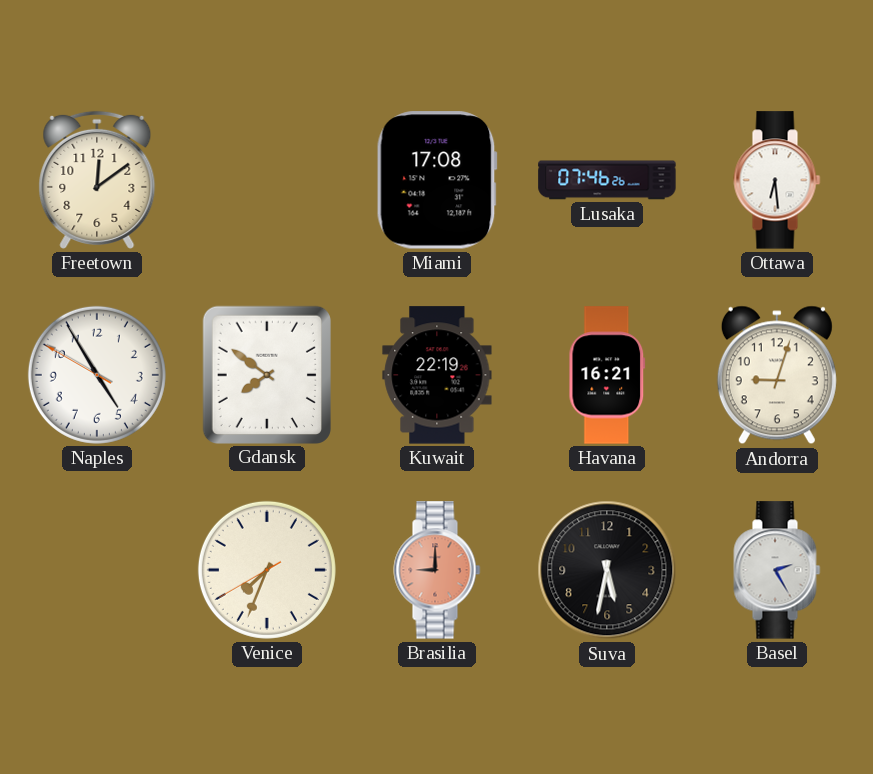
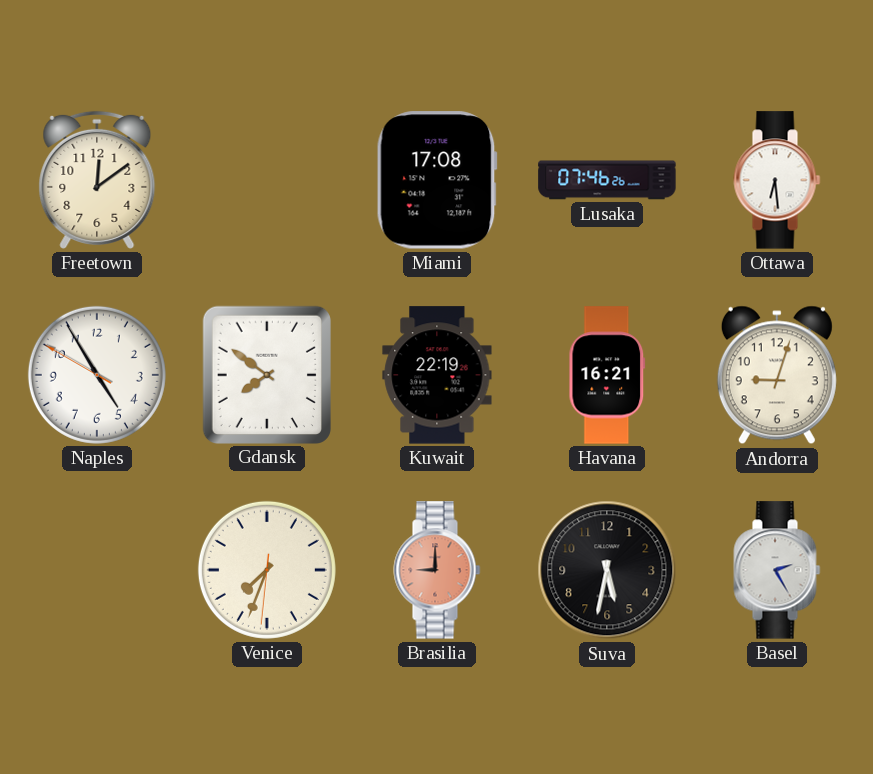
Venice: 7:33:40 -> 7:33:31
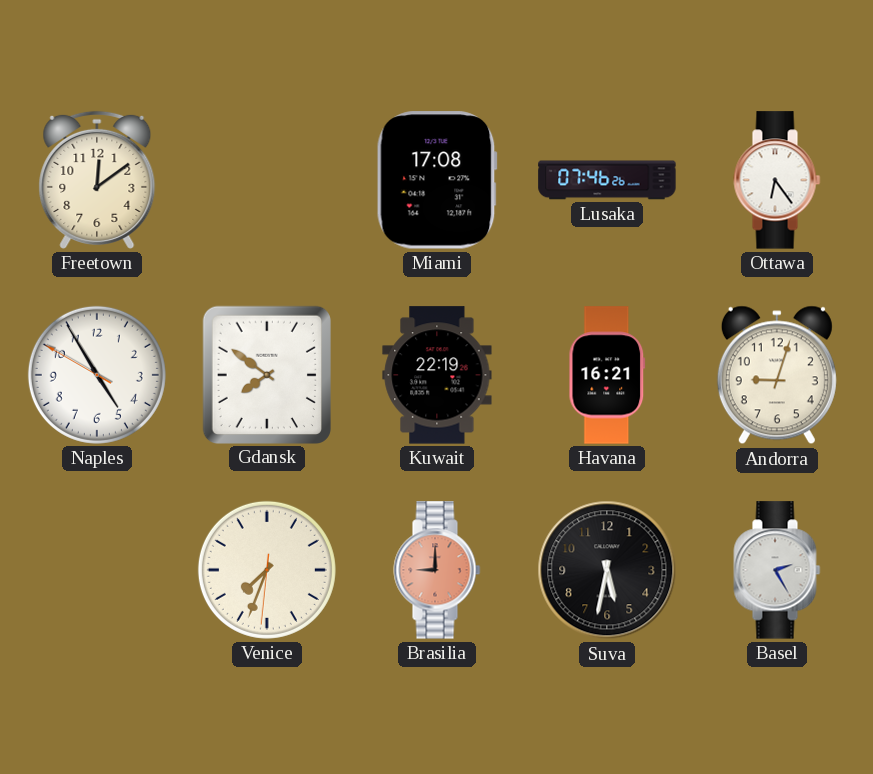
Ottawa: 6:29 -> 6:24
